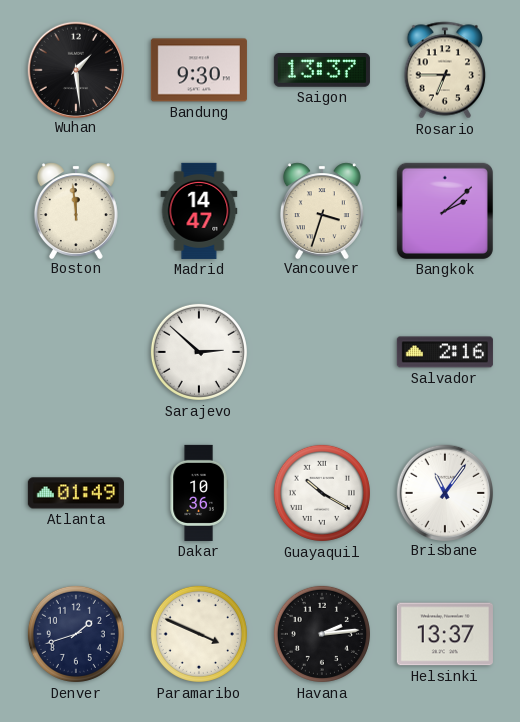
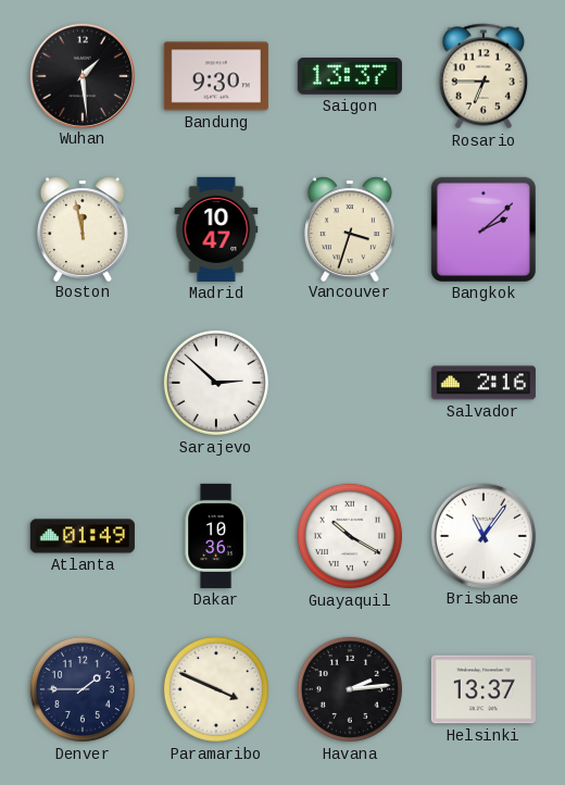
Boston: 11:59 -> 11:58
Madrid: 14:47 -> 10:47
Denver: 1:42 -> 1:45
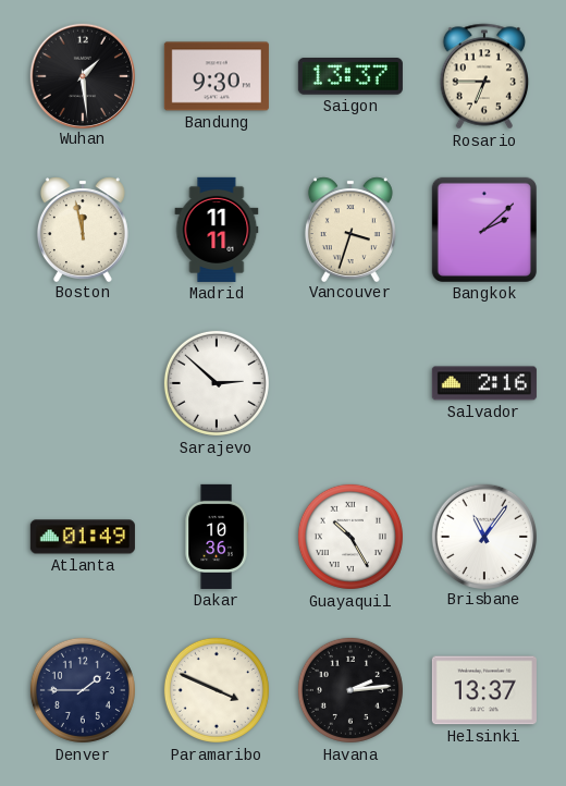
Madrid: 10:47 -> 11:11
Guayaquil: 10:20 -> 10:25
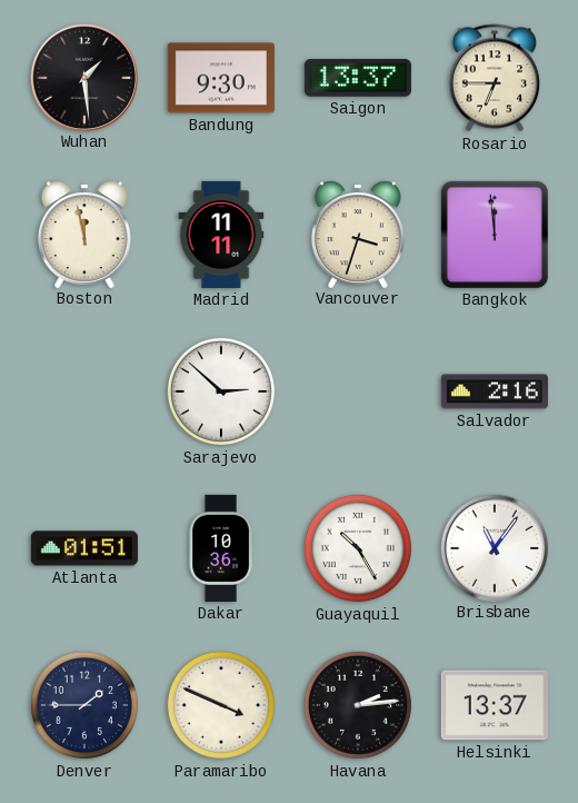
Bangkok: 2:08 -> 11:59
Atlanta: 01:49 -> 01:51
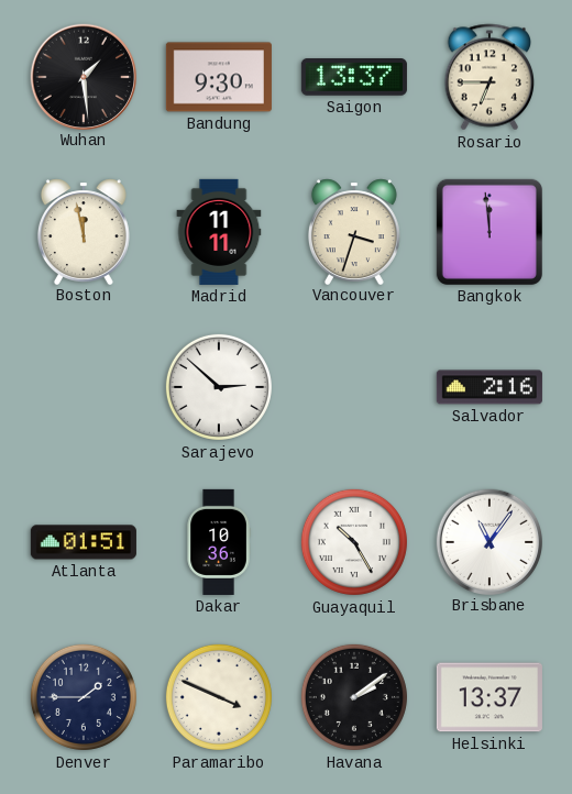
Havana: 2:14 -> 2:09
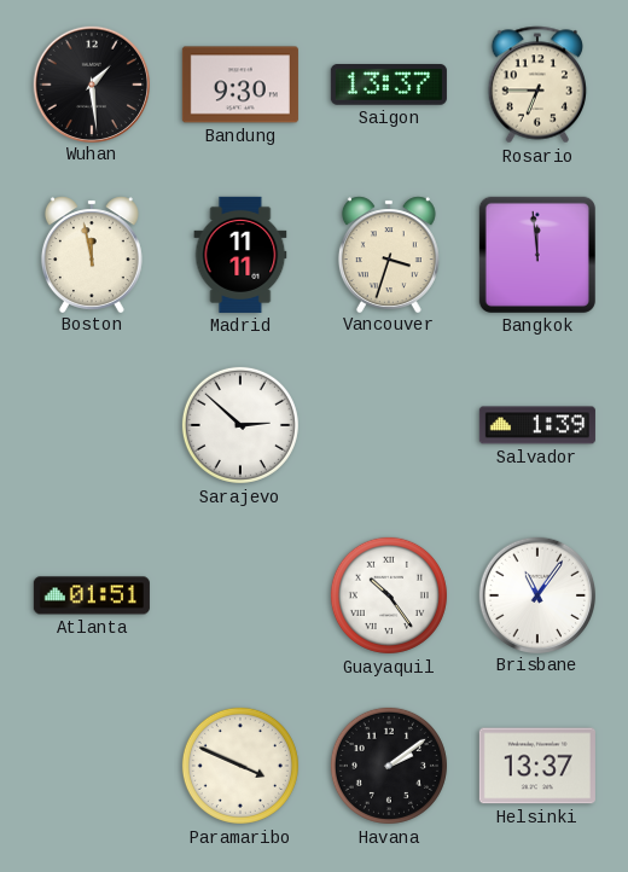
Salvador: 2:16 -> 1:39
Dakar: 10:36 -> none
Guayaquil: 10:25 -> 10:24
Denver: 1:45 -> none
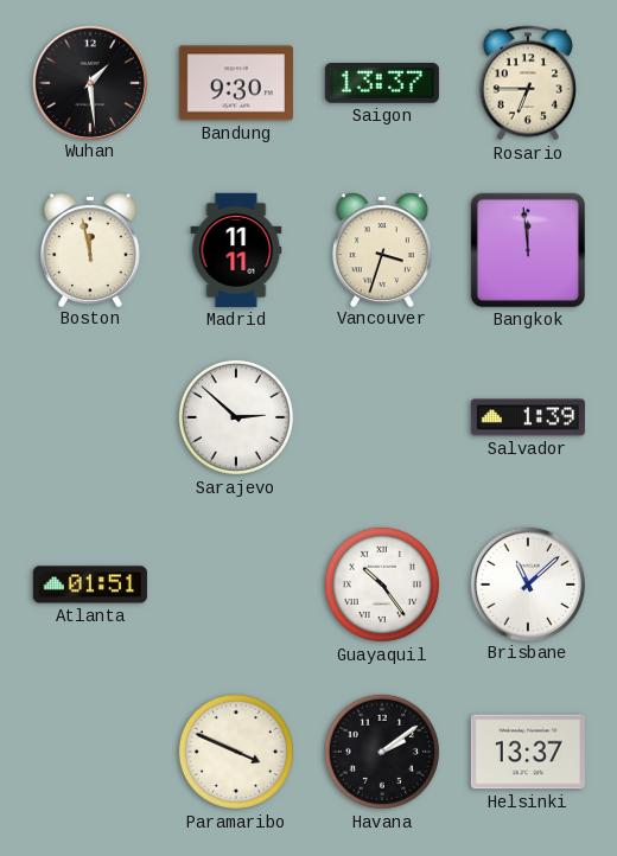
Brisbane: 11:06 -> 11:08
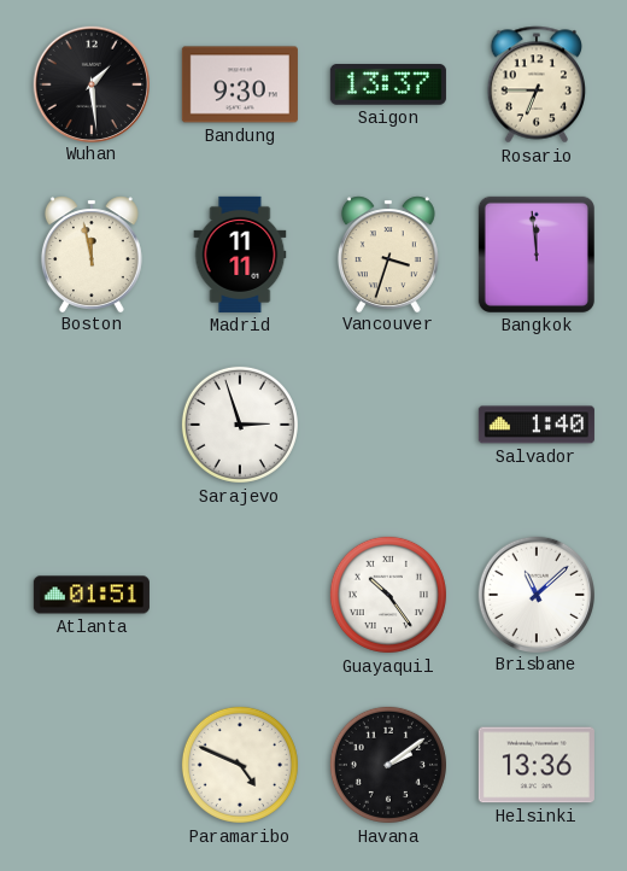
Sarajevo: 2:52 -> 2:57
Salvador: 1:39 -> 1:40
Paramaribo: 3:49 -> 4:49
Helsinki: 13:37 -> 13:36
